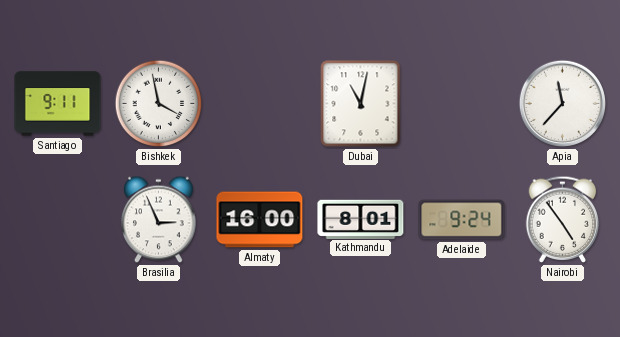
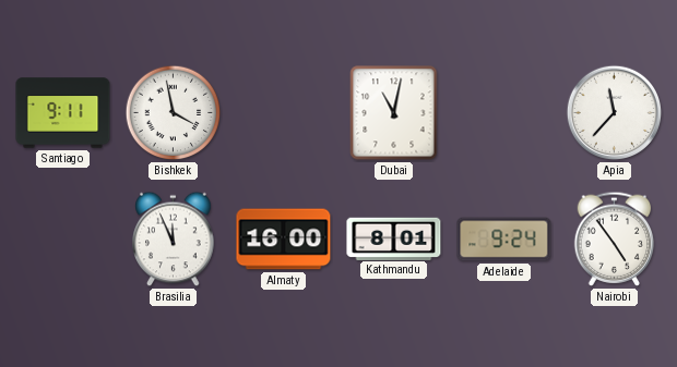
Brasilia: 2:56 -> 11:56
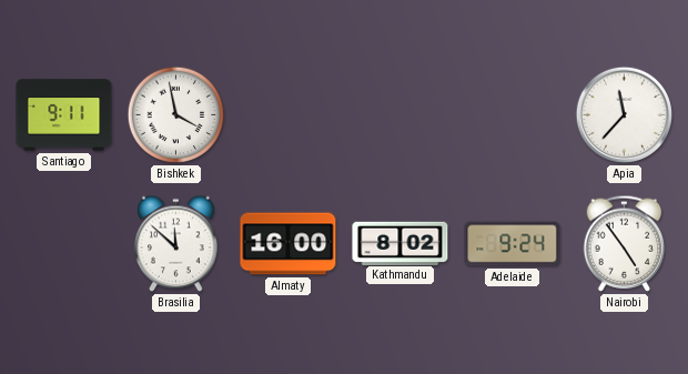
Dubai: 11:02 -> none
Brasilia: 11:56 -> 11:52
Kathmandu: 8:01 -> 8:02
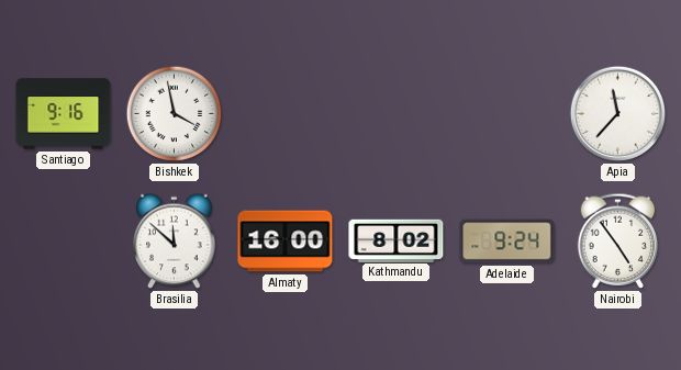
Santiago: 9:11 -> 9:16
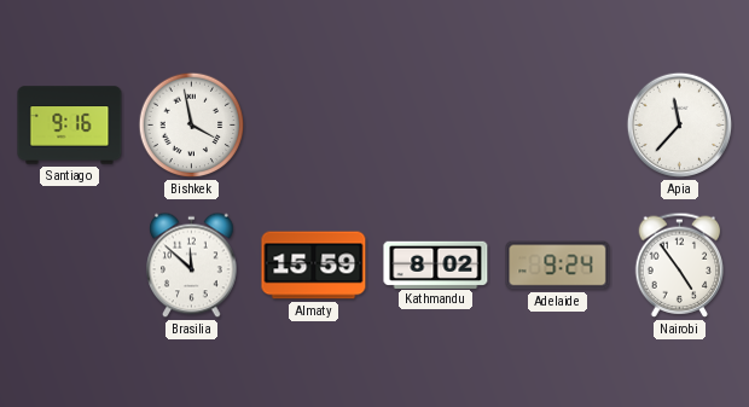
Almaty: 16:00 -> 15:59
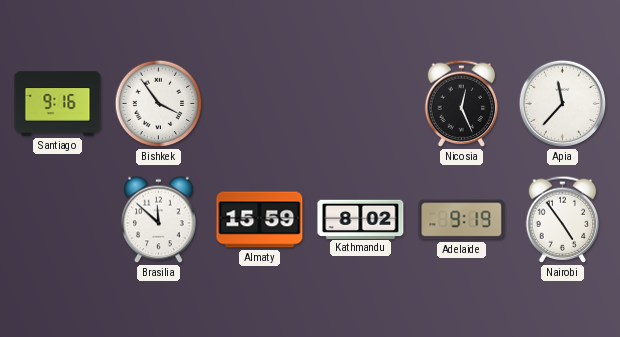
Bishkek: 3:58 -> 3:54
Nicosia: none -> 12:26
Adelaide: 9:24 -> 9:19
